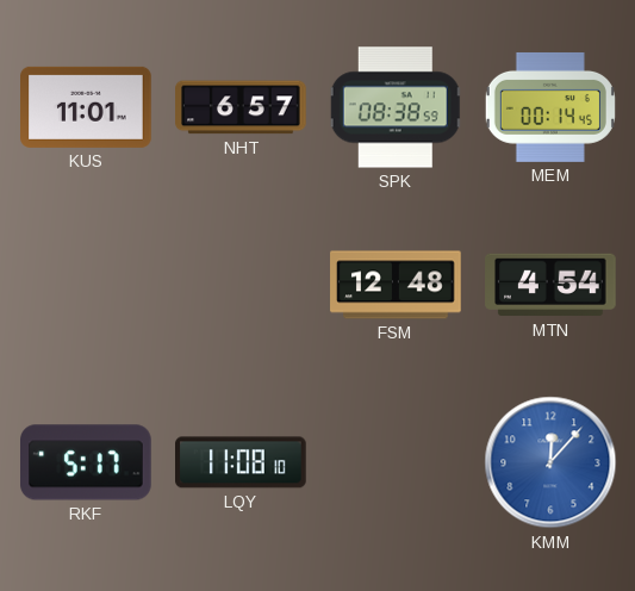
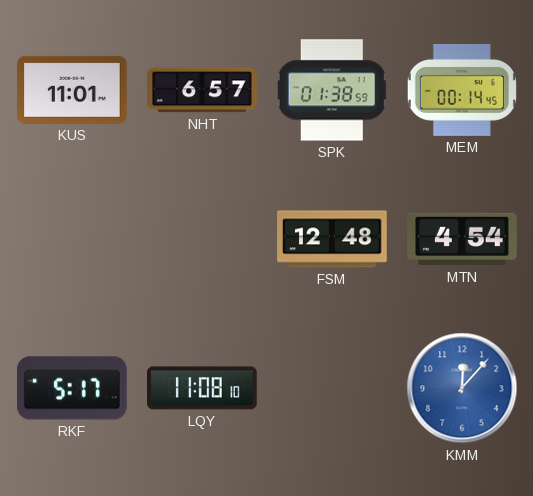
SPK: 08:38 -> 01:38
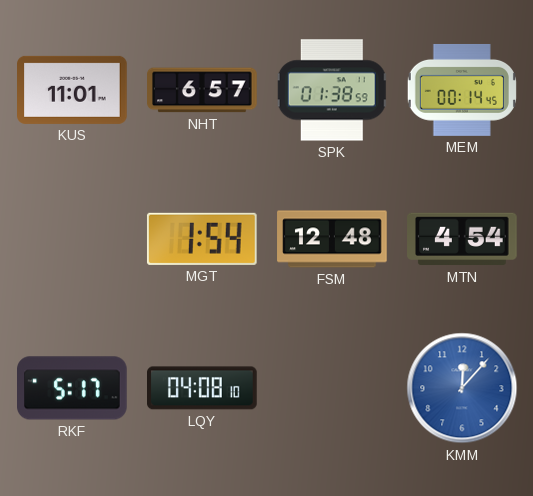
MGT: none -> 1:54
LQY: 11:08 -> 04:08
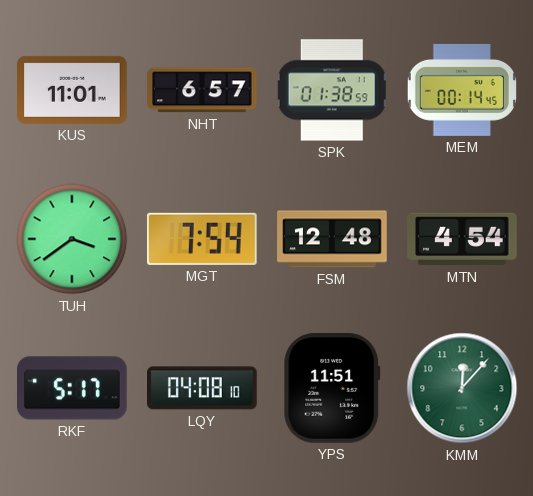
TUH: none -> 3:39
MGT: 1:54 -> 7:54
YPS: none -> 11:51
KMM dial: blue -> green
